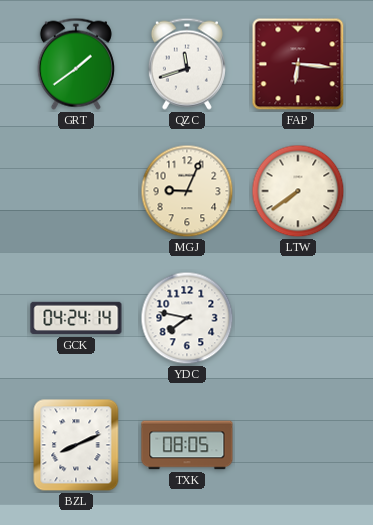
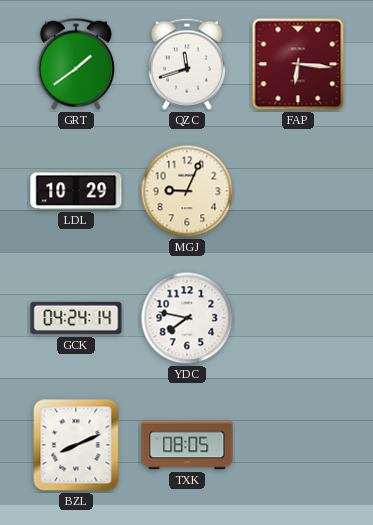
LDL: none -> 10:29
LTW: 7:39 -> none
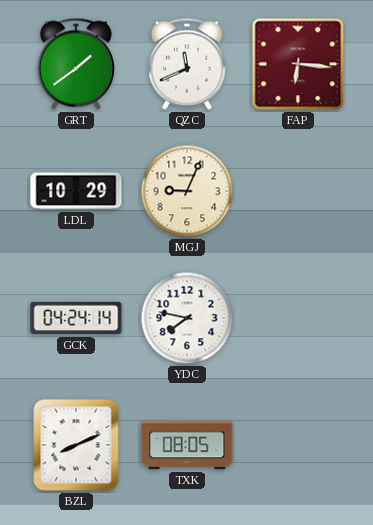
QZC: 11:42 -> 11:41
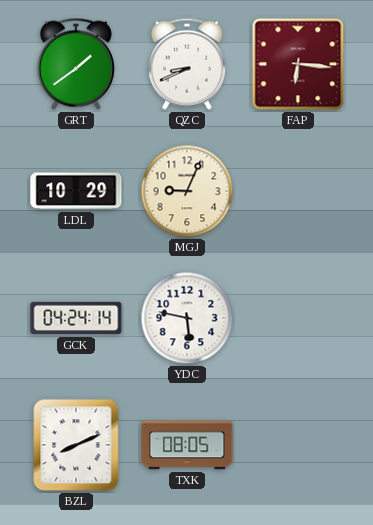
QZC: 11:41 -> 8:41
YDC: 7:47 -> 5:47
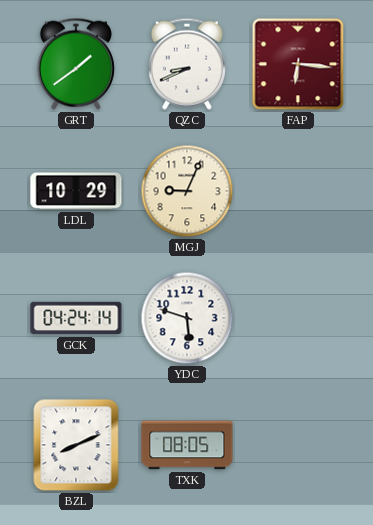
YDC: 5:47 -> 5:48
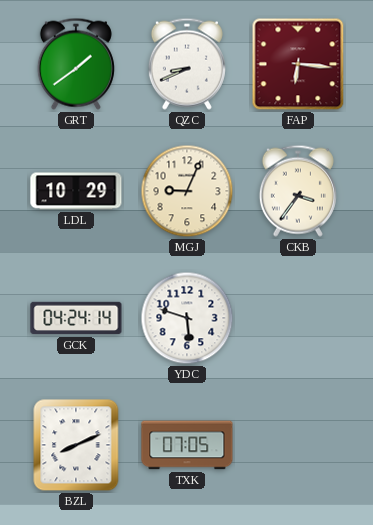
CKB: none -> 3:36
TXK: 08:05 -> 07:05
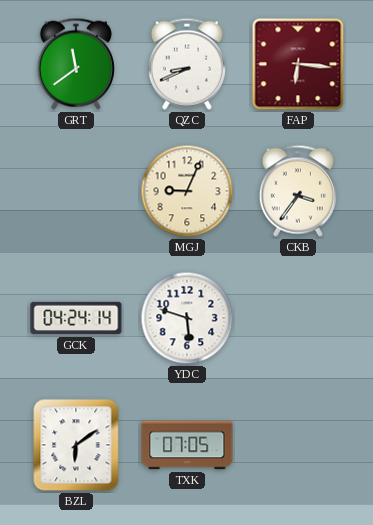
GRT: 1:39 -> 11:39
LDL: 10:29 -> none
BZL: 8:11 -> 6:09
